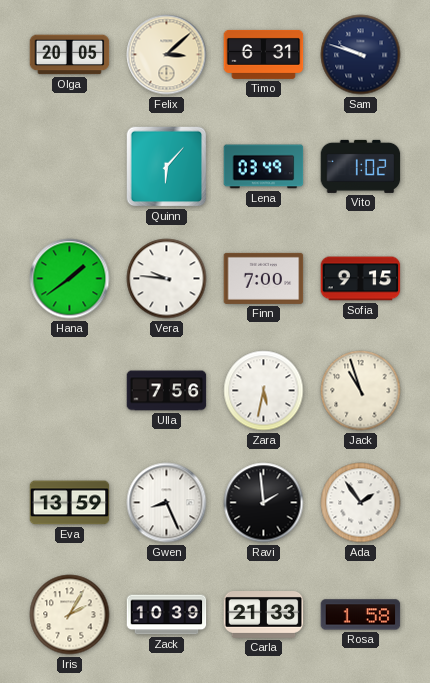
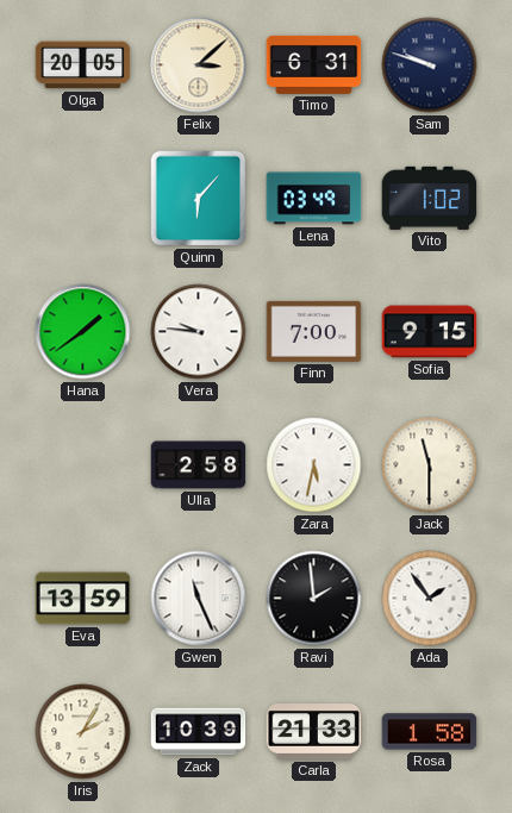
Ulla: 7:56 -> 2:58
Jack: 10:57 -> 11:30
Gwen: 8:26 -> 11:26
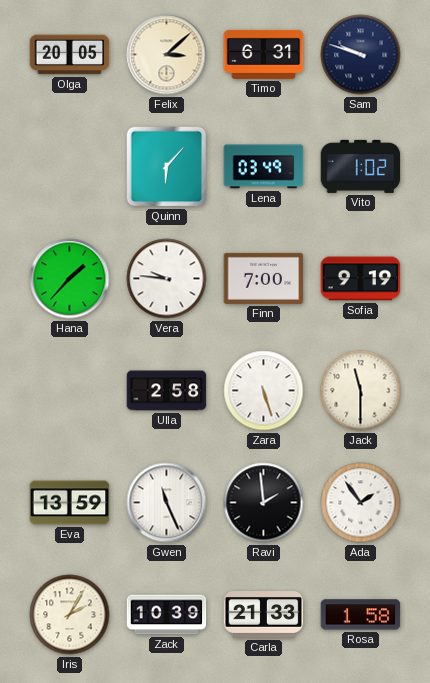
Hana: 1:39 -> 1:37
Sofia: 9:15 -> 9:19
Zara: 5:32 -> 5:27
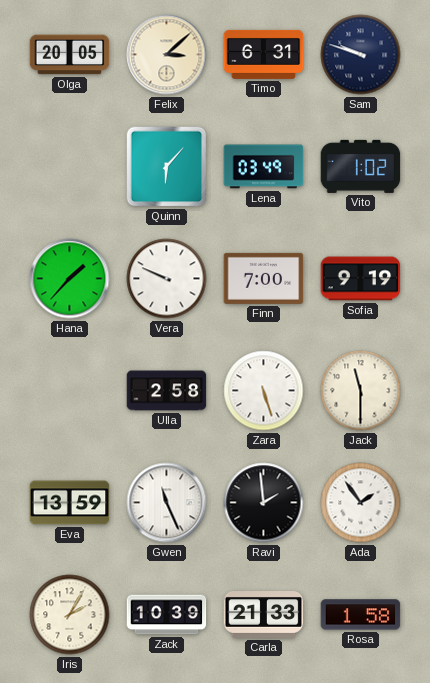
Vera: 9:46 -> 9:49
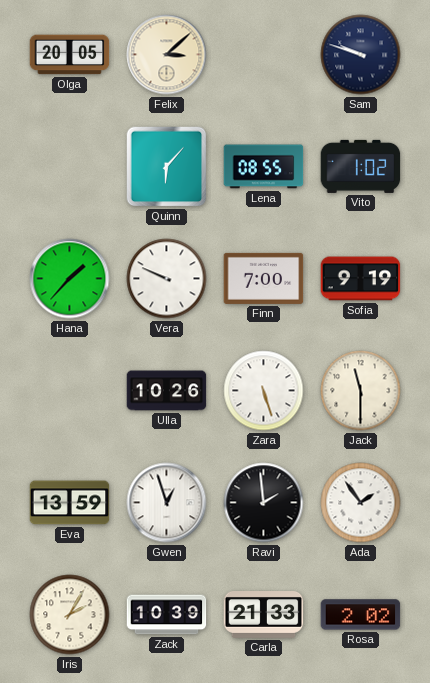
Timo: 6:31 -> none
Lena: 03:49 -> 08:55
Ulla: 2:58 -> 10:26
Gwen: 11:26 -> 12:57
Rosa: 1:58 -> 2:02
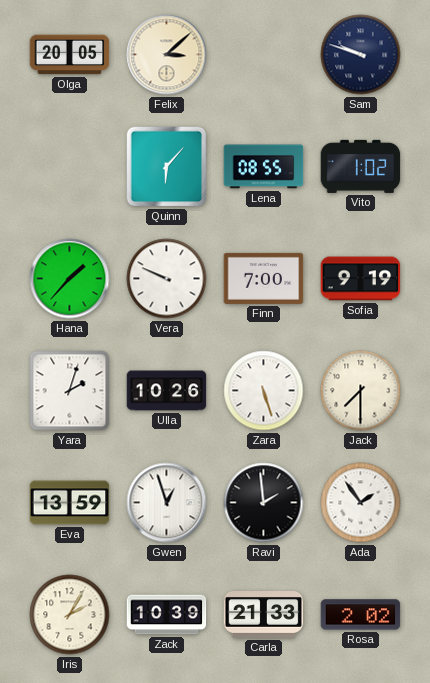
Yara: none -> 2:03
Jack: 11:30 -> 7:30
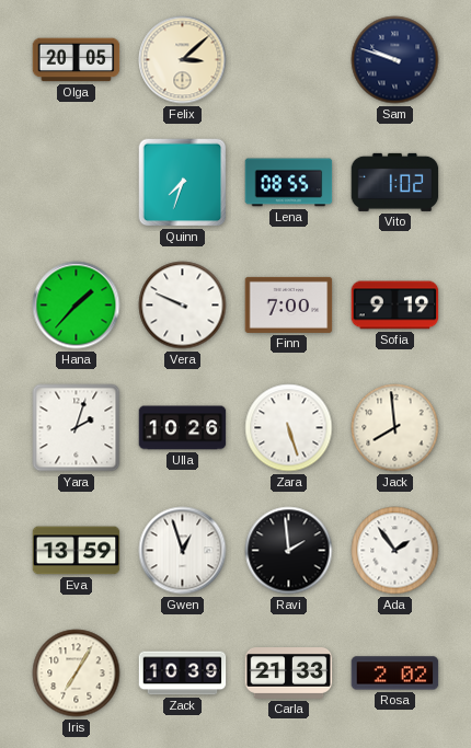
Quinn: 6:07 -> 7:33
Jack: 7:30 -> 7:59
Iris: 2:05 -> 7:05
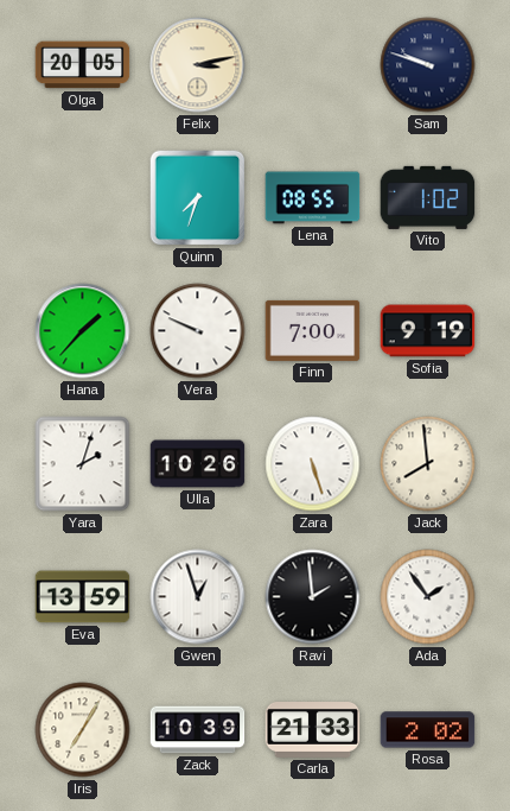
Felix: 3:08 -> 3:13
